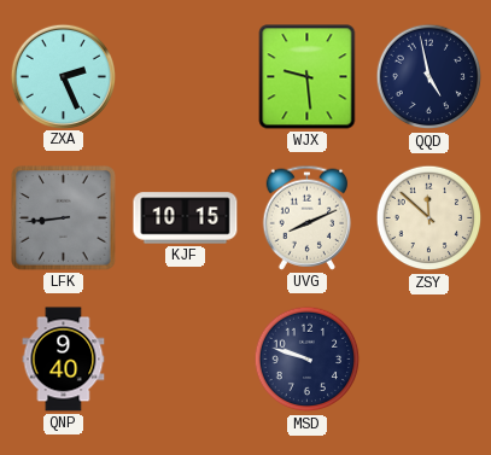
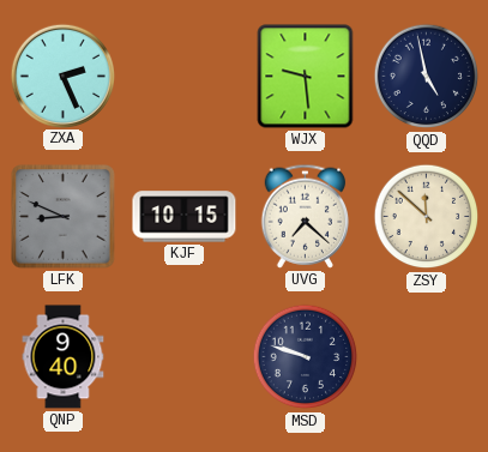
LFK: 8:44 -> 8:49
UVG: 8:11 -> 7:22
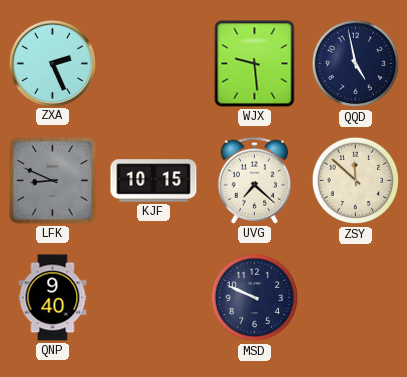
MSD: 9:48 -> 9:49
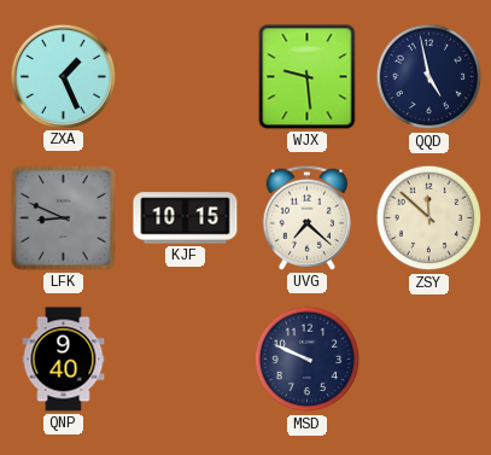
ZXA: 2:26 -> 1:26
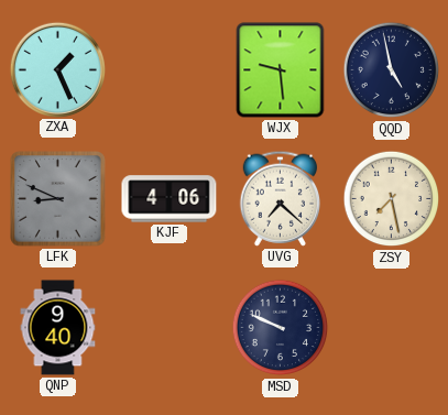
KJF: 10:15 -> 4:06
ZSY: 11:52 -> 7:28
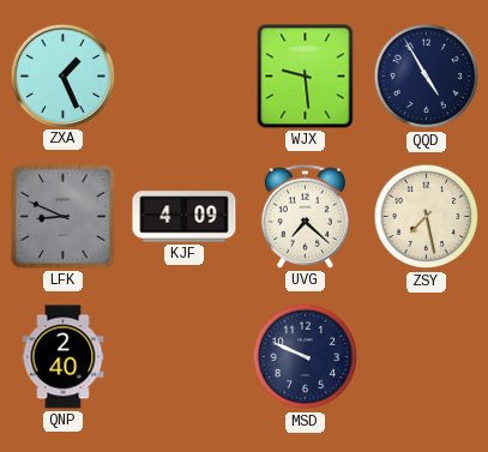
QQD: 4:58 -> 4:55
KJF: 4:06 -> 4:09
QNP: 9:40 -> 2:40
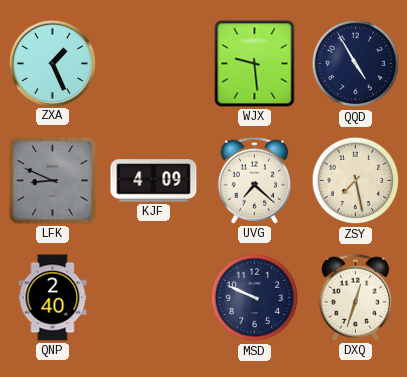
DXQ: none -> 12:33
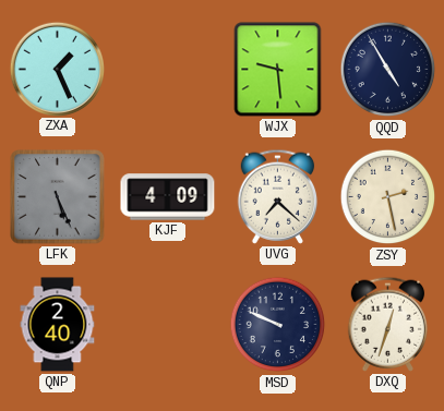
LFK: 8:49 -> 5:26
ZSY: 7:28 -> 2:28
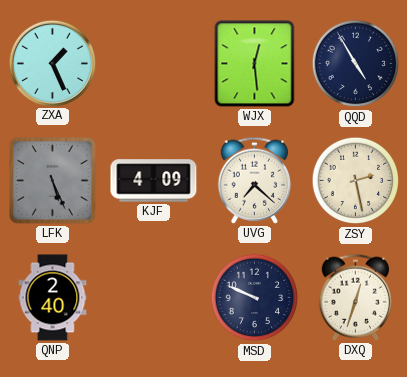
WJX: 9:29 -> 12:29
